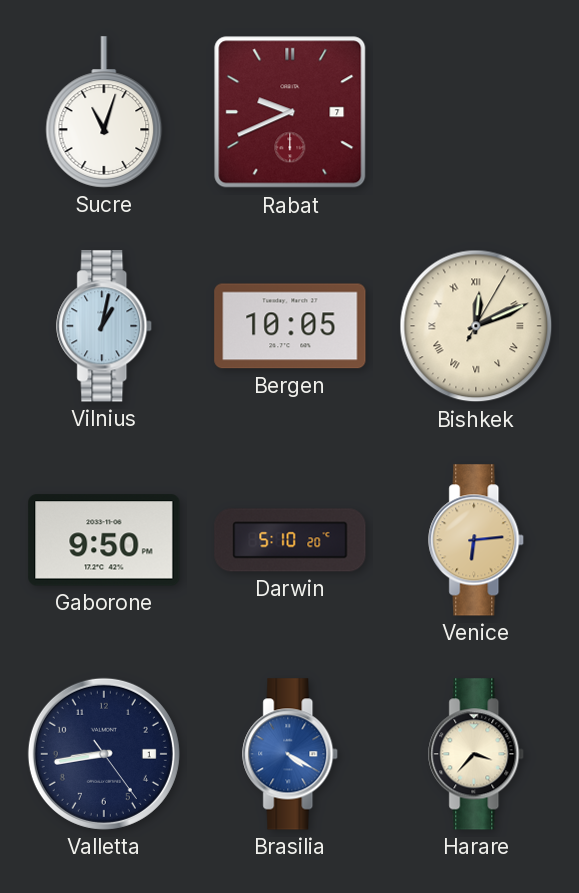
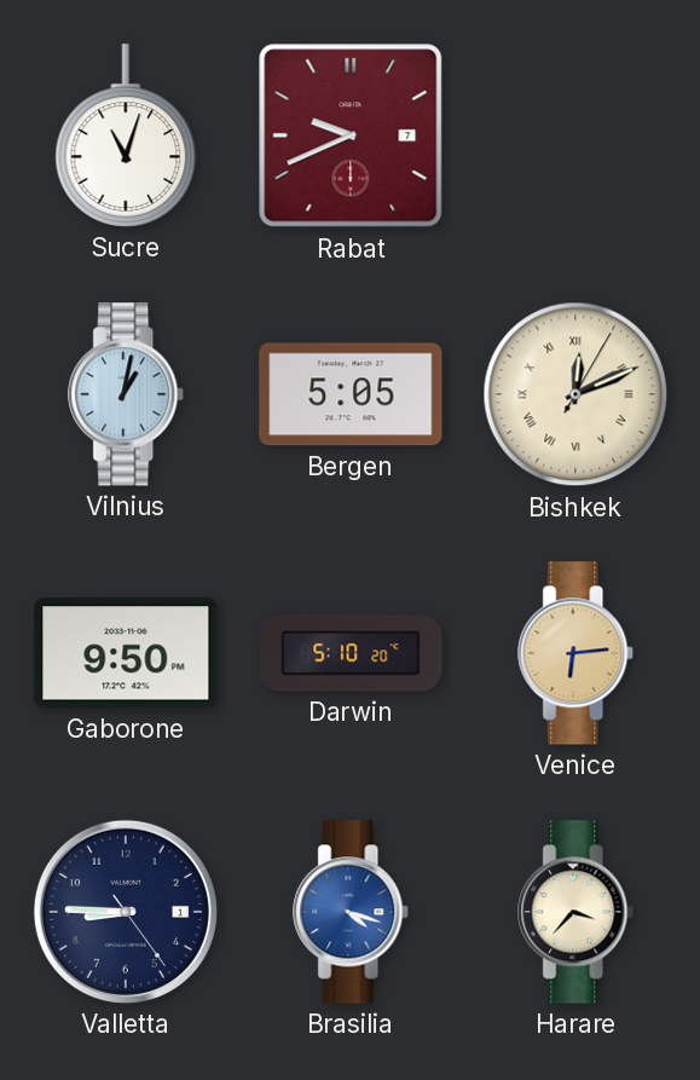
Bergen: 10:05 -> 5:05
Valletta: 8:43 -> 8:45
Brasilia: 4:20 -> 4:18
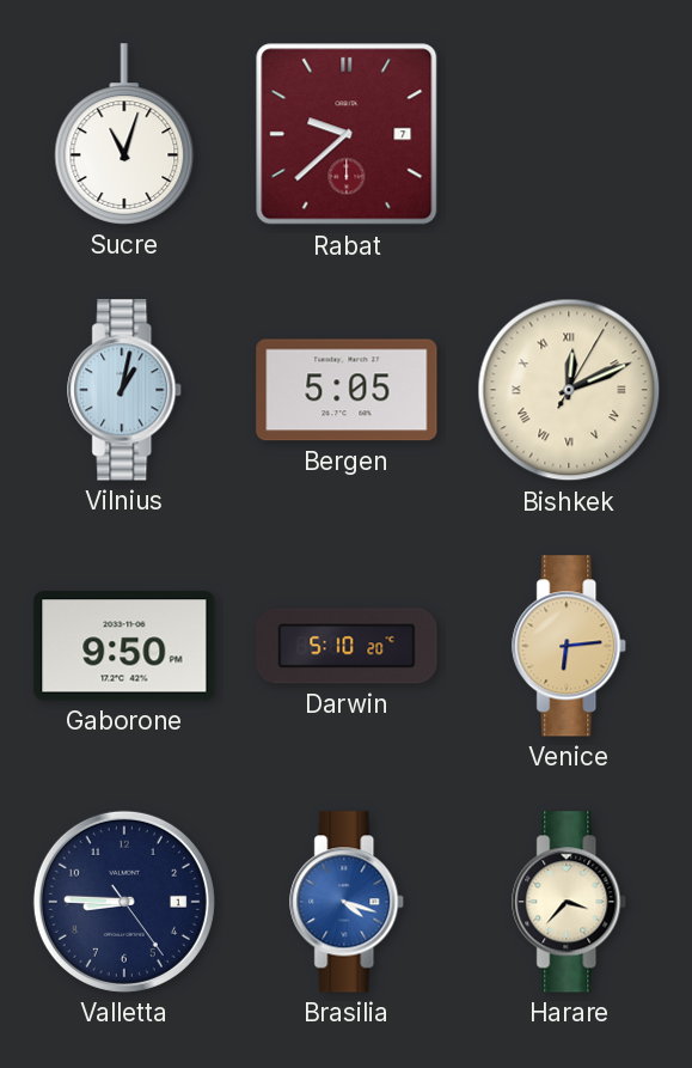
Rabat: 9:41 -> 9:38
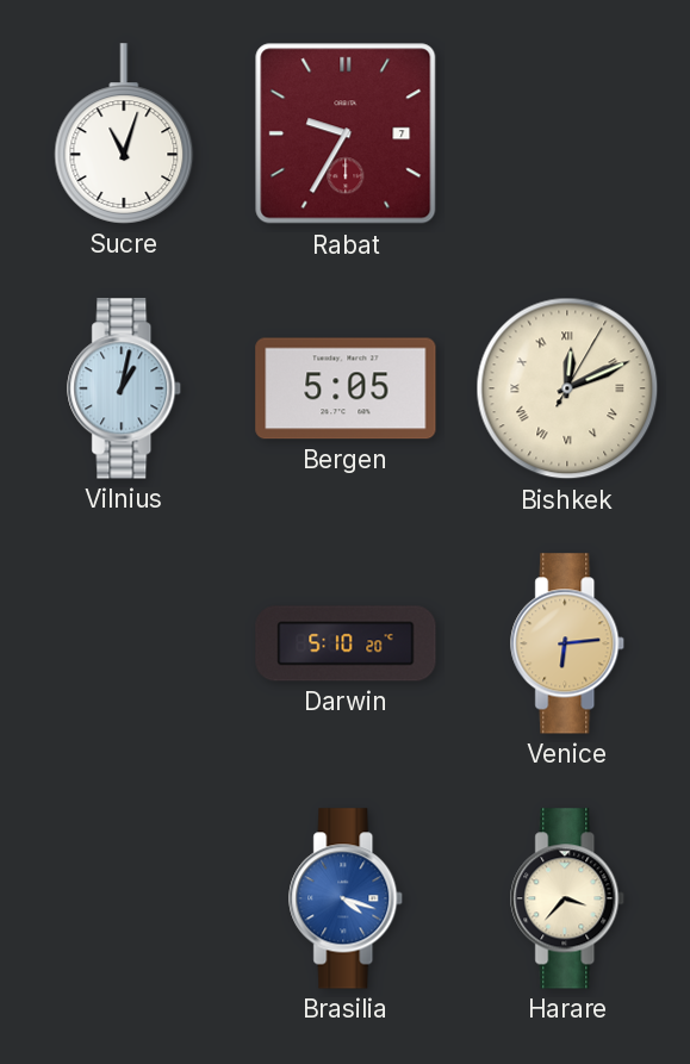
Rabat: 9:38 -> 9:35
Gaborone: 9:50 -> none
Valletta: 8:45 -> none
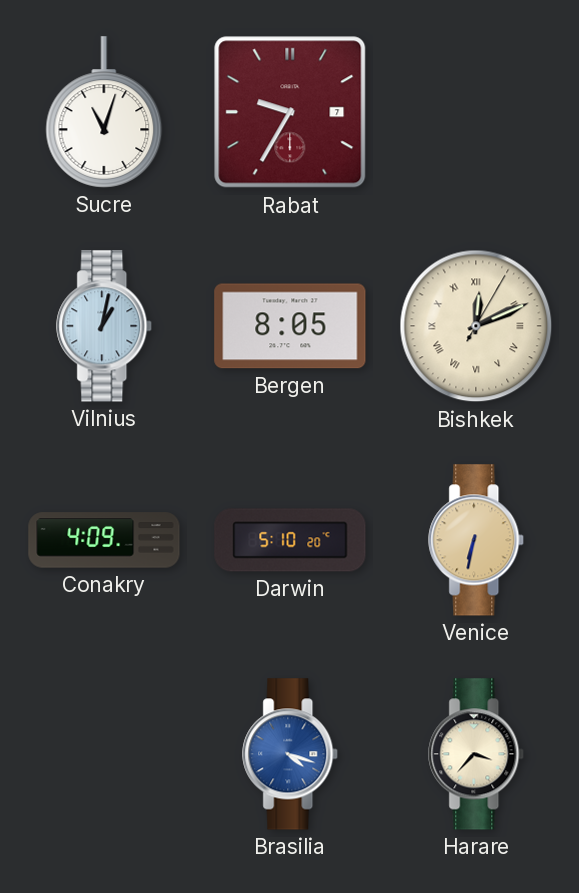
Bergen: 5:05 -> 8:05
Conakry: none -> 4:09
Venice: 6:14 -> 6:32
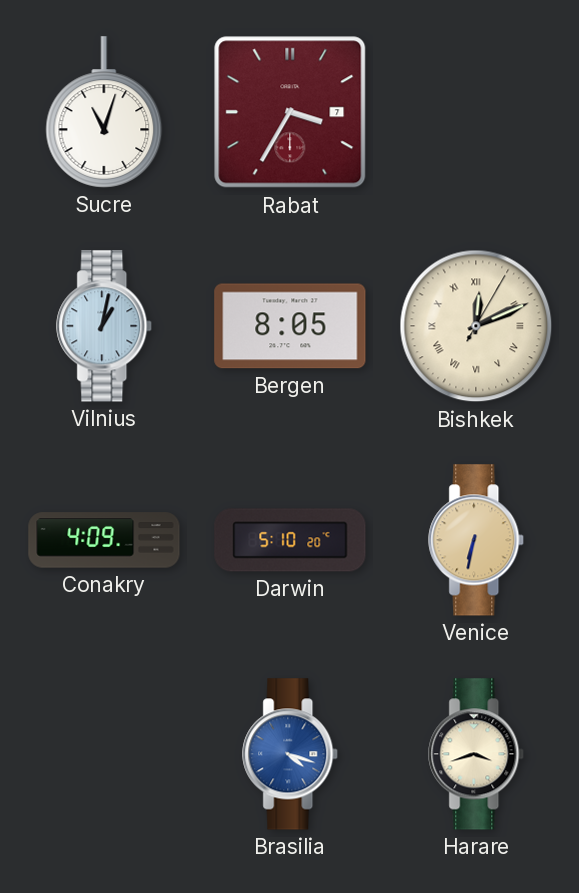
Rabat: 9:35 -> 3:35
Harare: 3:37 -> 3:42
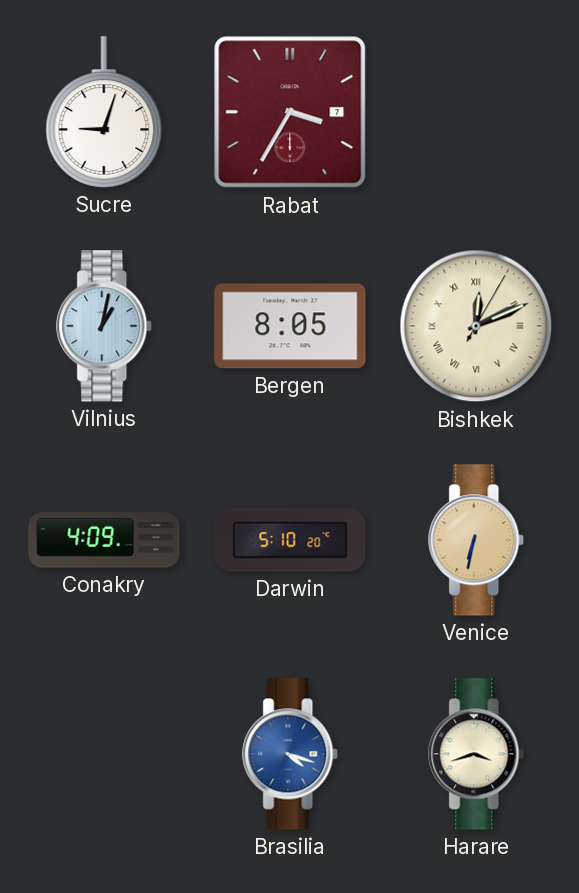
Sucre: 11:03 -> 9:03
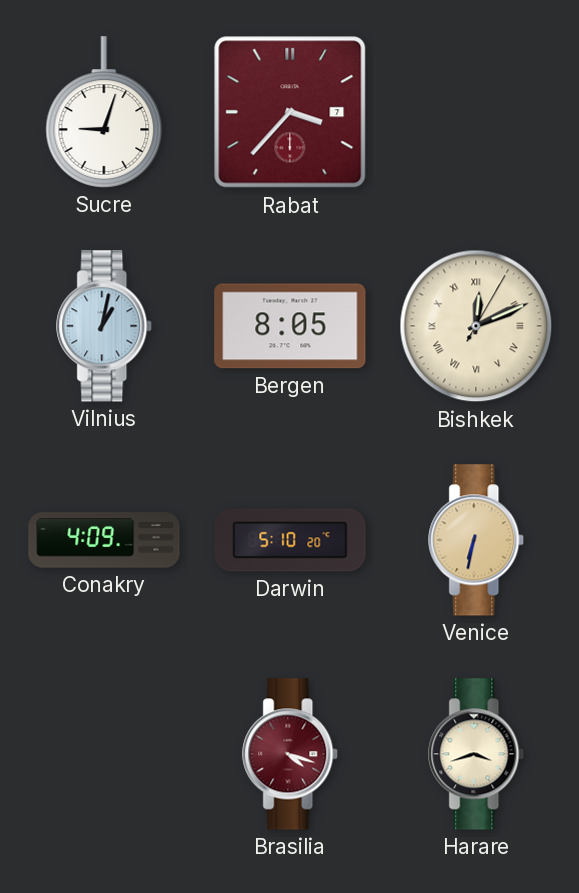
Rabat: 3:35 -> 3:37
Brasilia dial: blue -> burgundy
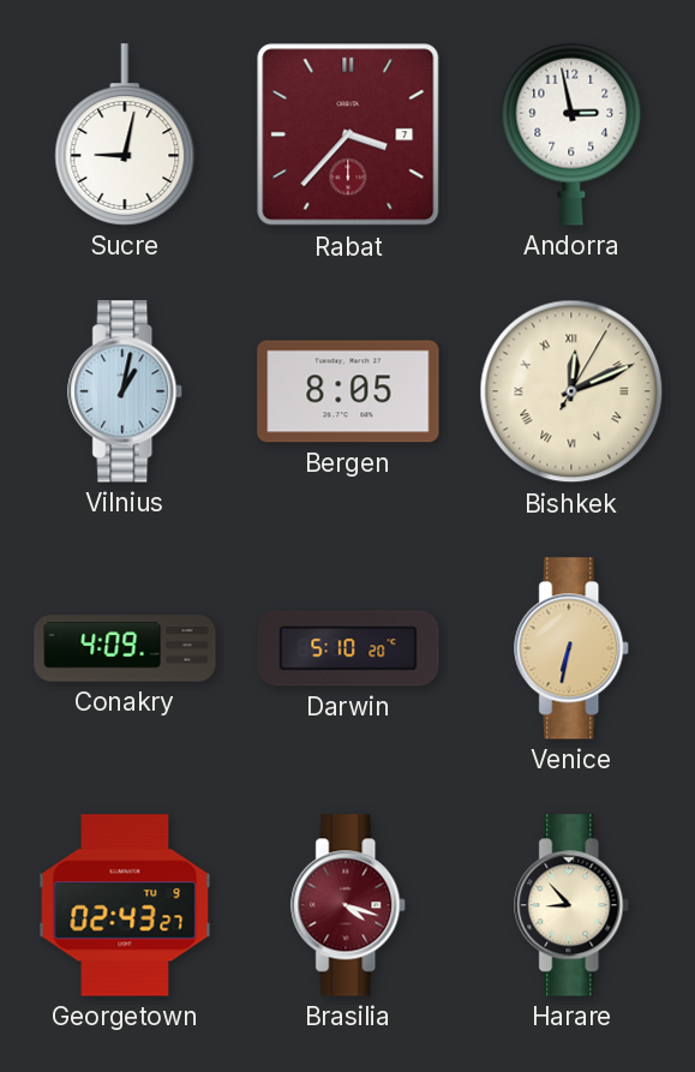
Sucre: 9:03 -> 9:02
Andorra: none -> 2:58
Georgetown: none -> 02:43
Harare: 3:42 -> 8:53
